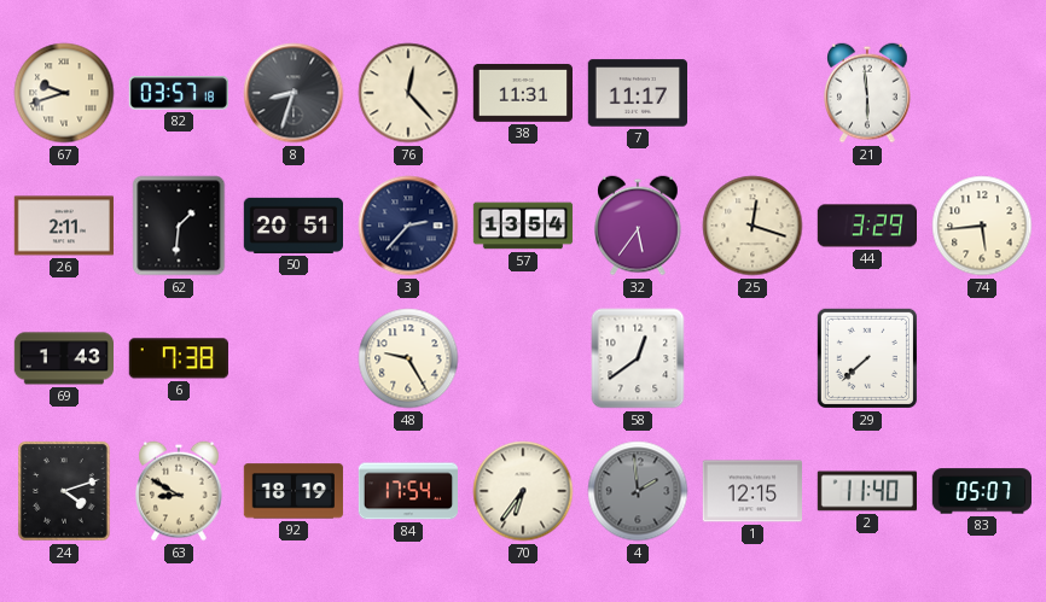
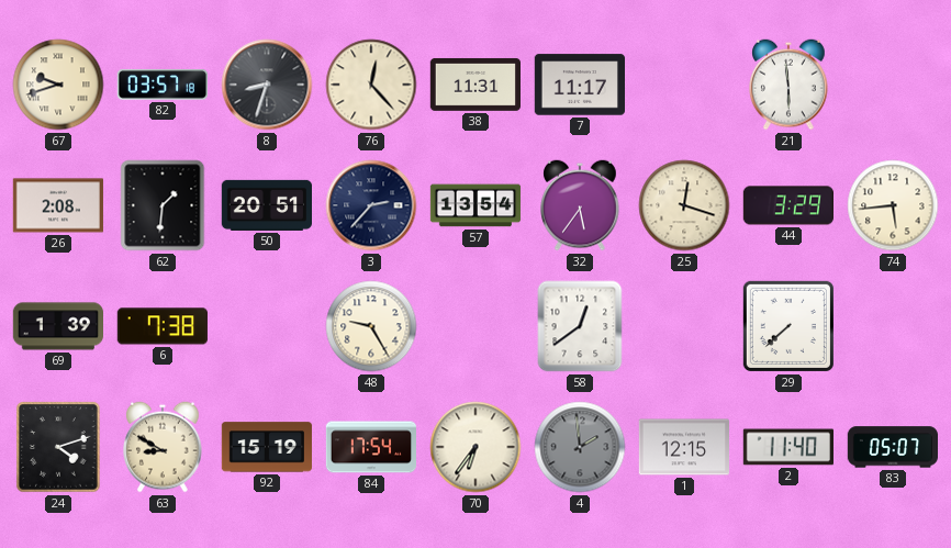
26: 2:11 -> 2:08
69: 1:43 -> 1:39
92: 18:19 -> 15:19
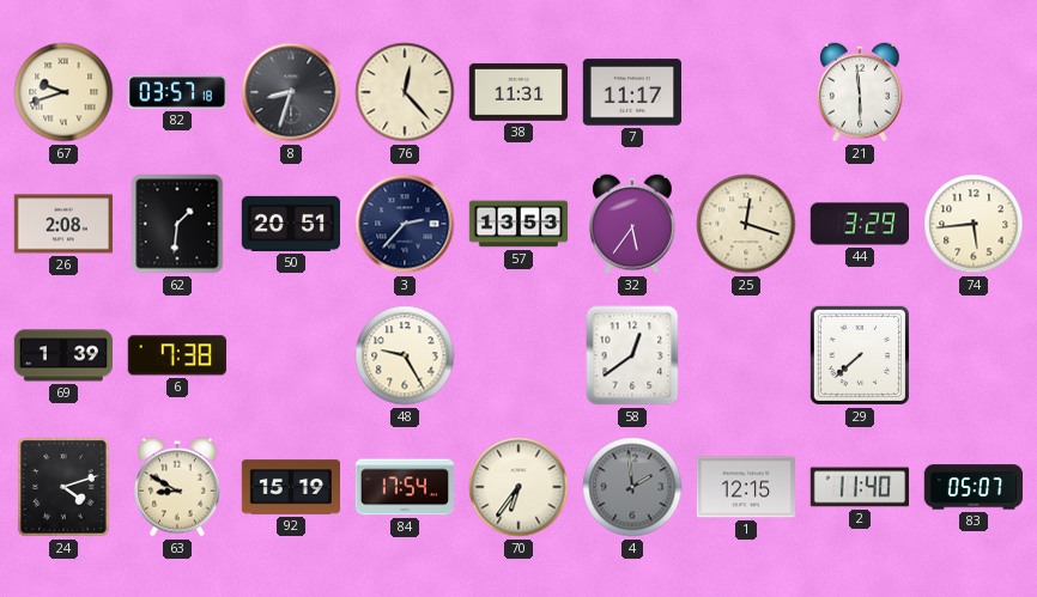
57: 13:54 -> 13:53
